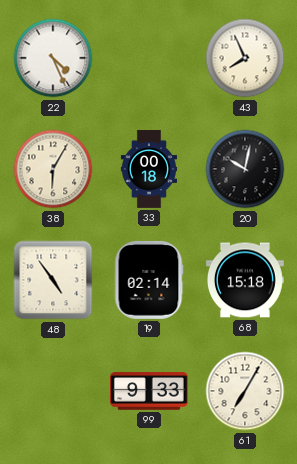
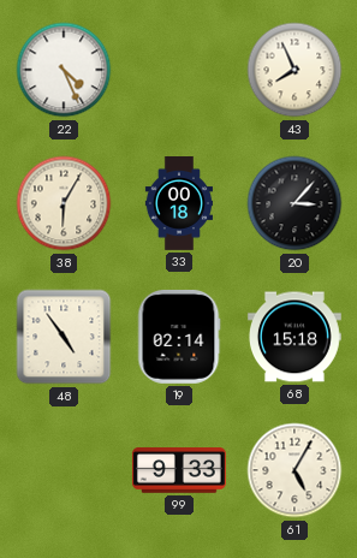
20: 10:02 -> 3:07
61: 7:05 -> 5:05
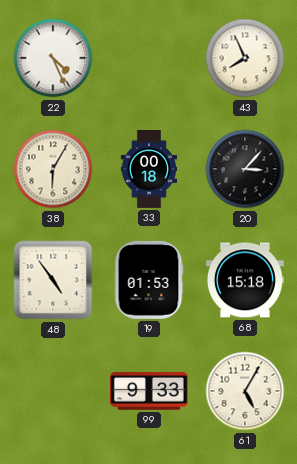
19: 02:14 -> 01:53
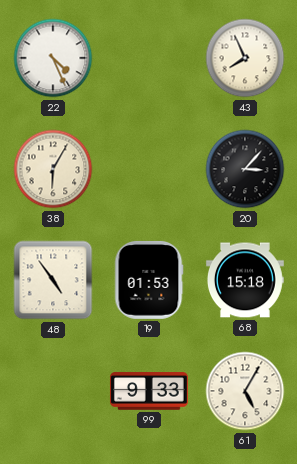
33: 00:18 -> none
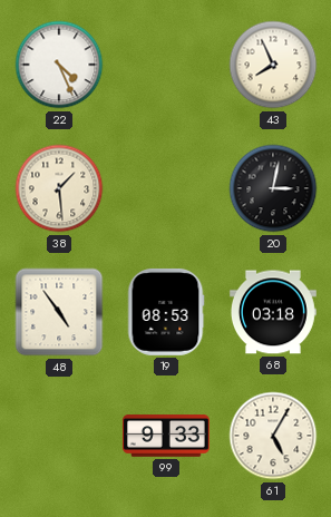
38: 6:05 -> 1:29
20: 3:07 -> 3:02
19: 01:53 -> 08:53
68: 15:18 -> 03:18
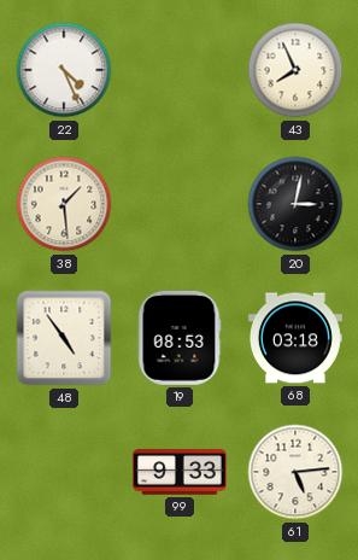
61: 5:05 -> 5:14
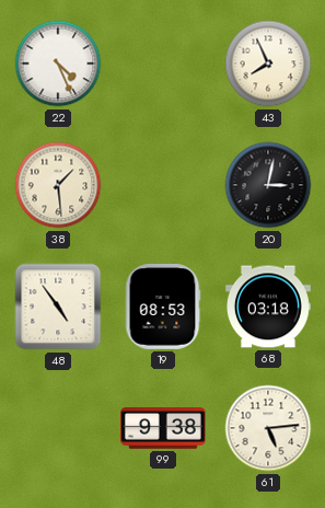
99: 9:33 -> 9:38
